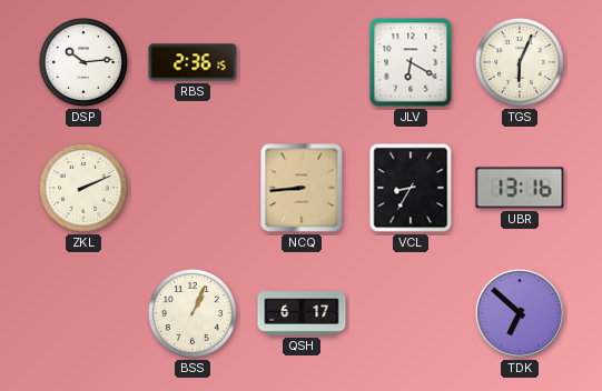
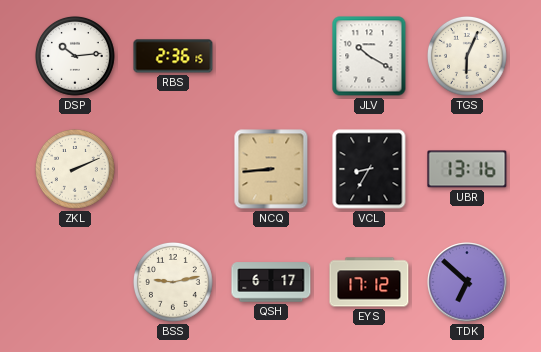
JLV: 6:20 -> 10:20
BSS: 1:04 -> 9:13
EYS: none -> 17:12
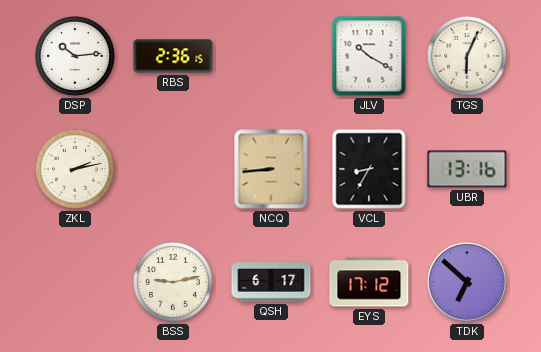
ZKL: 2:11 -> 2:13
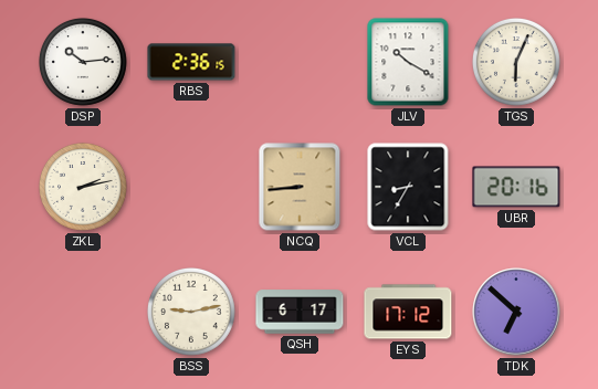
UBR: 13:16 -> 20:16
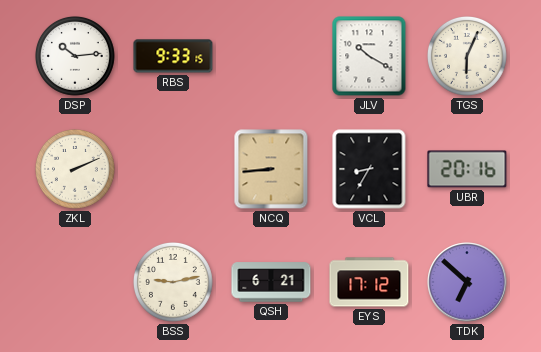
RBS: 2:36 -> 9:33
ZKL: 2:13 -> 2:11
QSH: 6:17 -> 6:21
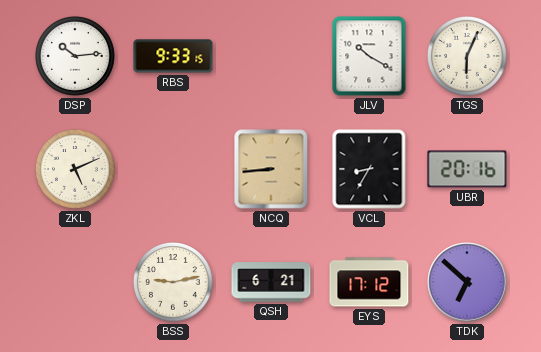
ZKL: 2:11 -> 5:11
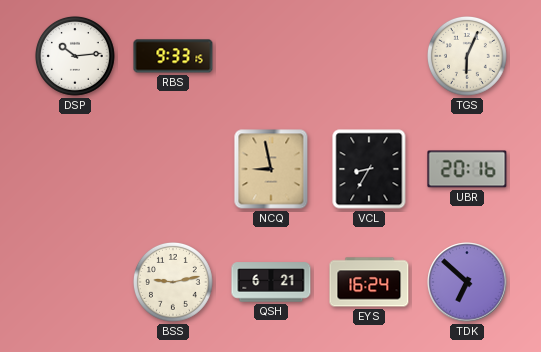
JLV: 10:20 -> none
ZKL: 5:11 -> none
NCQ: 8:44 -> 8:58
EYS: 17:12 -> 16:24
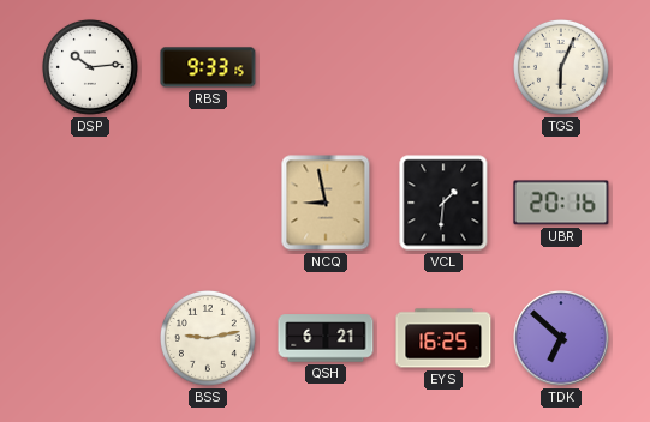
VCL: 8:35 -> 1:31
EYS: 16:24 -> 16:25
